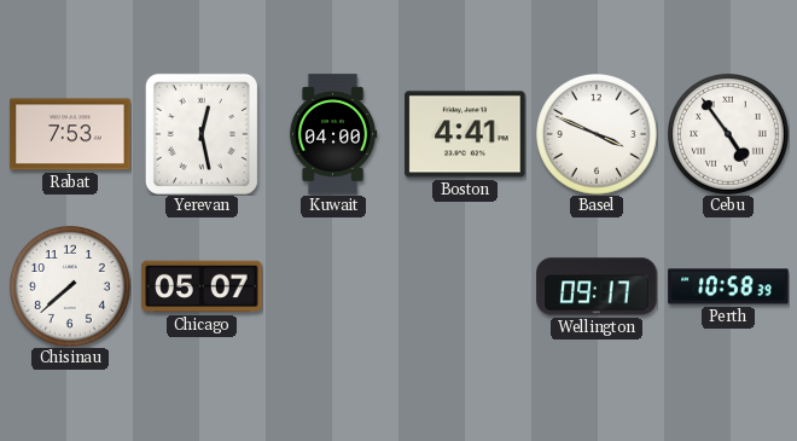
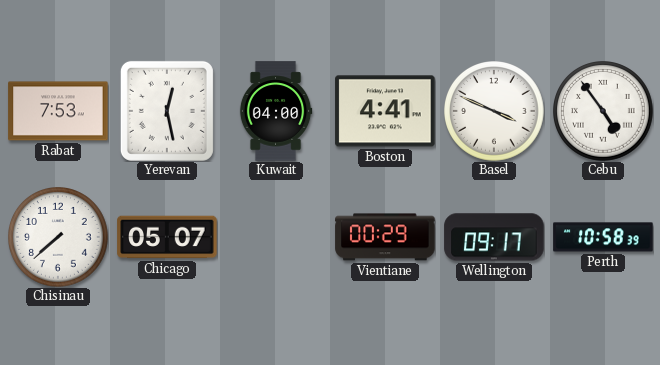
Vientiane: none -> 00:29
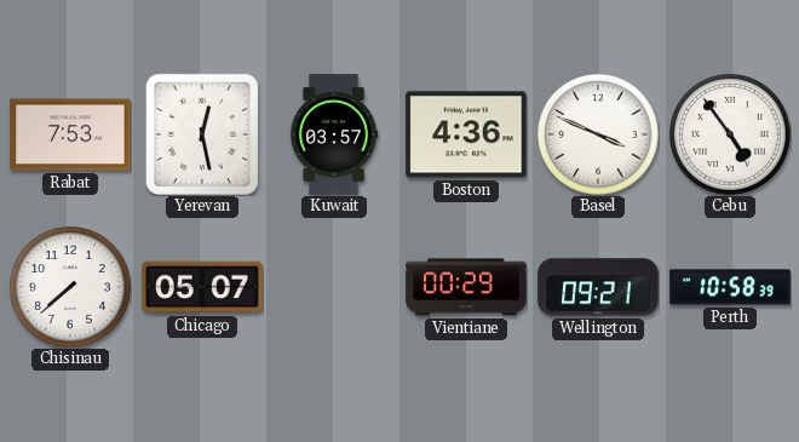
Kuwait: 04:00 -> 03:57
Boston: 4:41 -> 4:36
Wellington: 09:17 -> 09:21
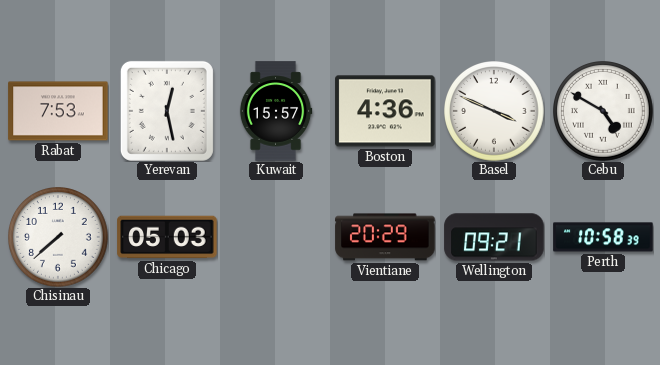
Kuwait: 03:57 -> 15:57
Cebu: 4:54 -> 4:50
Chicago: 05:07 -> 05:03
Vientiane: 00:29 -> 20:29
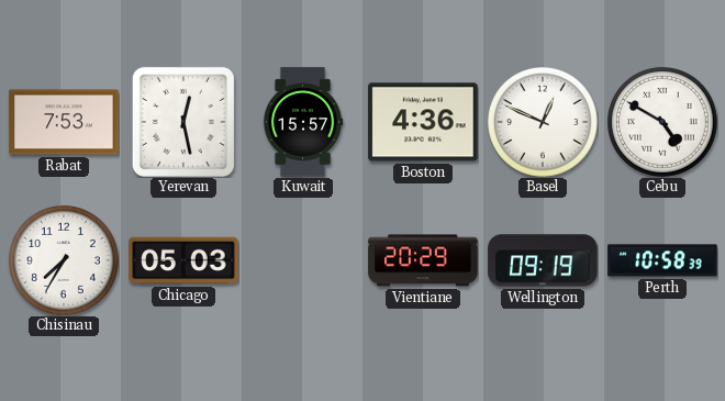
Basel: 3:49 -> 12:49
Chisinau: 7:38 -> 7:35
Wellington: 09:21 -> 09:19
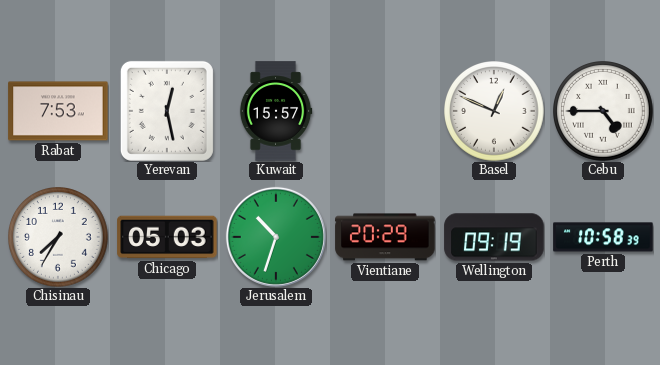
Boston: 4:36 -> none
Cebu: 4:50 -> 4:45
Jerusalem: none -> 10:33
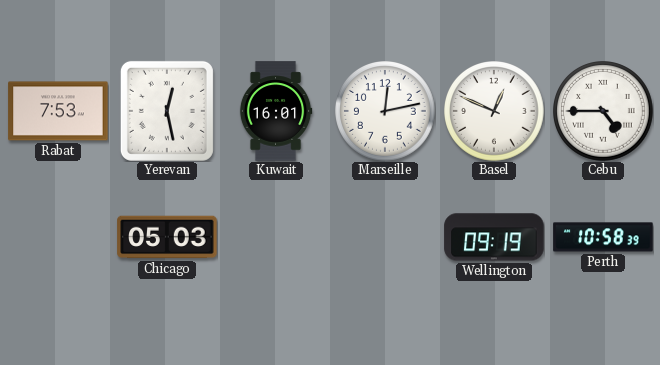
Kuwait: 15:57 -> 16:01
Marseille: none -> 12:13
Chisinau: 7:35 -> none
Jerusalem: 10:33 -> none
Vientiane: 20:29 -> none
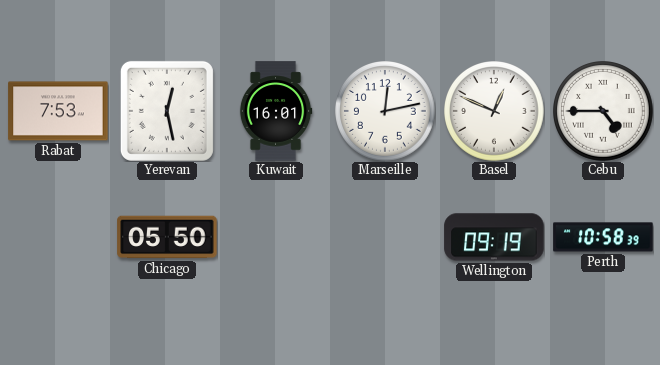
Chicago: 05:03 -> 05:50
